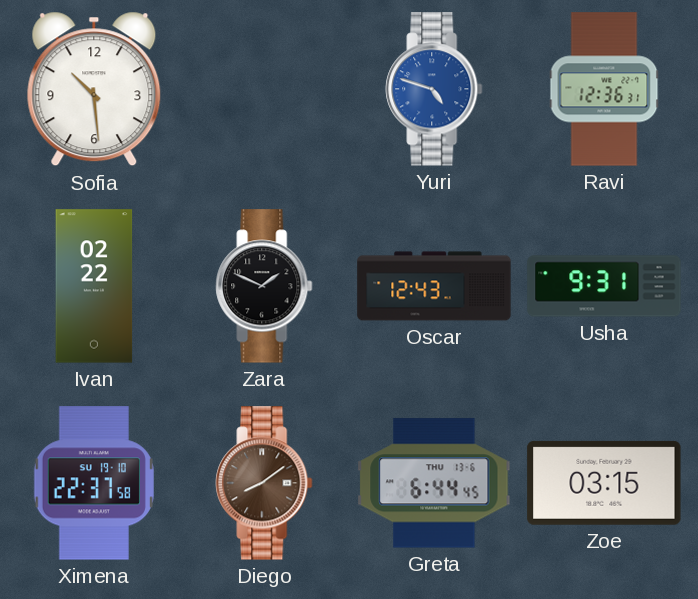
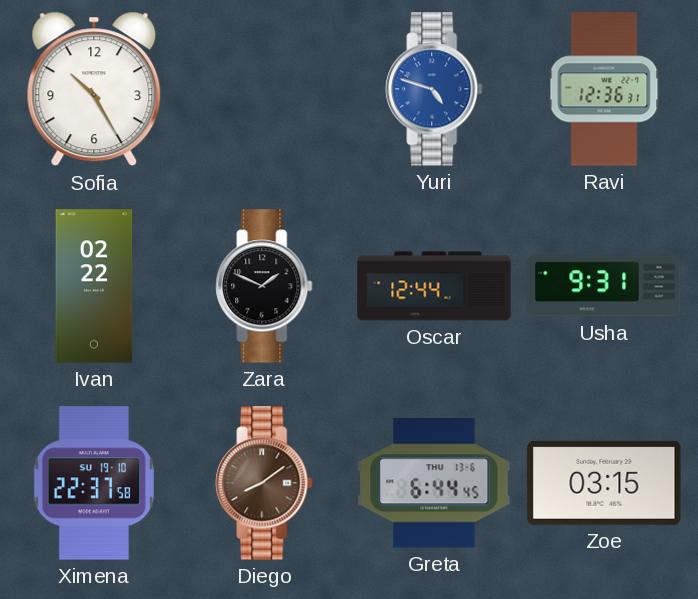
Sofia: 10:29 -> 10:25
Oscar: 12:43 -> 12:44
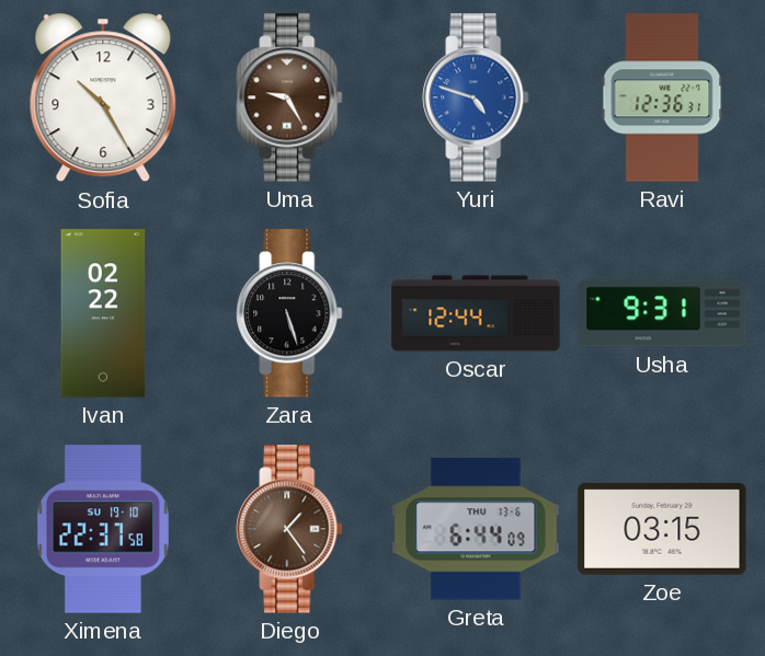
Uma: none -> 9:25
Zara: 1:49 -> 5:27
Diego: 8:09 -> 1:24
Greta: 6:44:45 -> 6:44:09
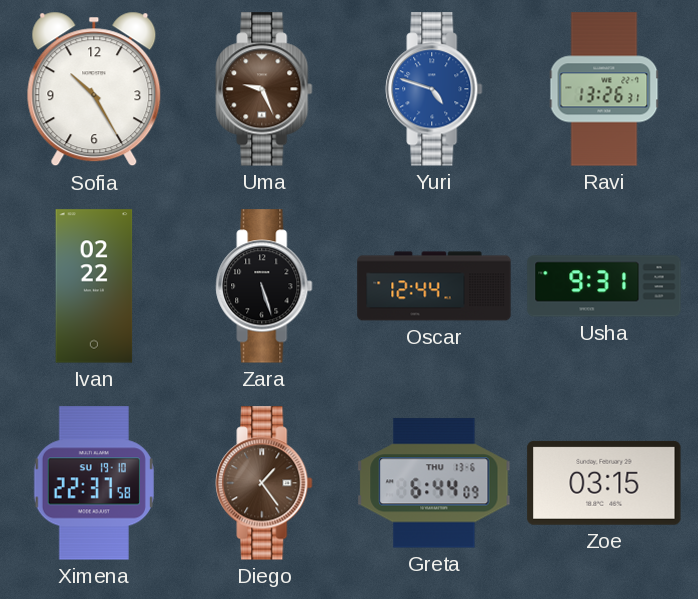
Uma: 9:25 -> 9:26
Ravi: 12:36 -> 13:26
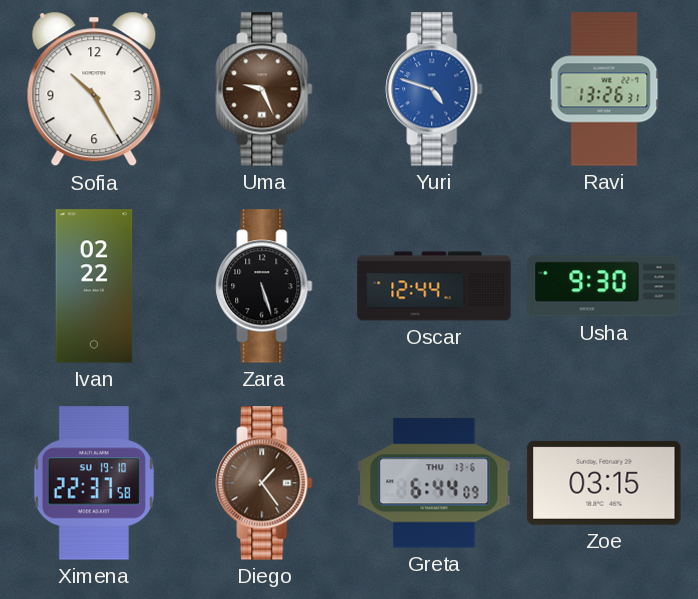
Usha: 9:31 -> 9:30
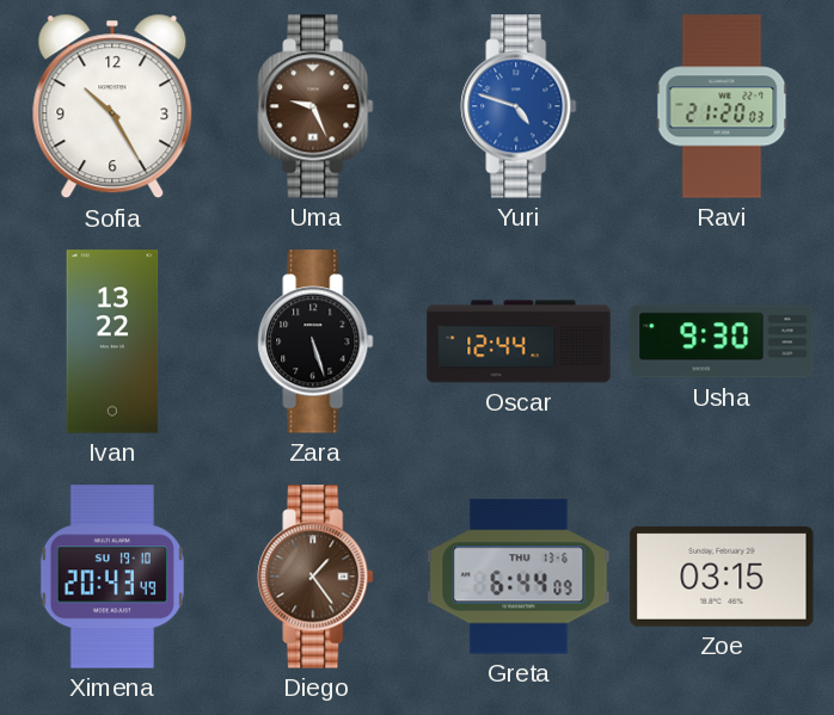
Ravi: 13:26 -> 21:20
Ivan: 02:22 -> 13:22
Ximena: 22:37 -> 20:43
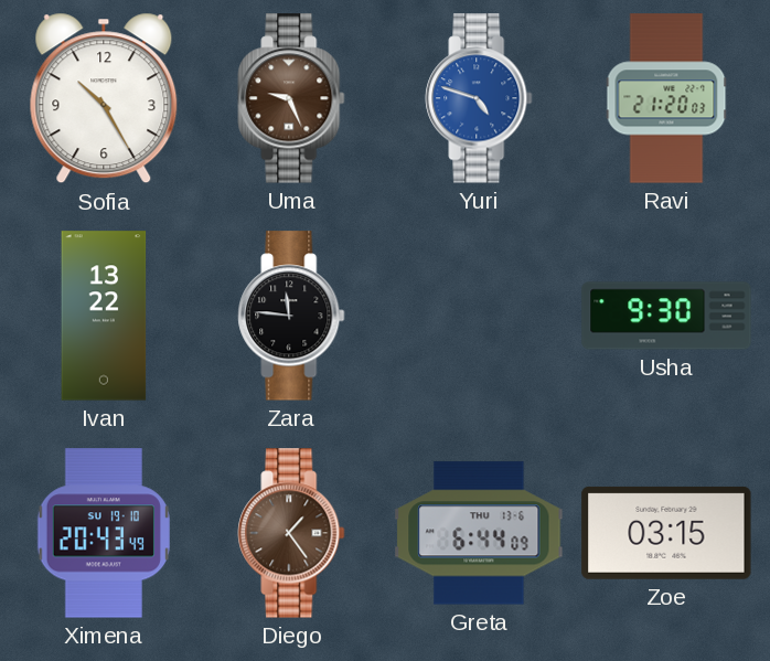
Zara: 5:27 -> 11:46
Oscar: 12:44 -> none
